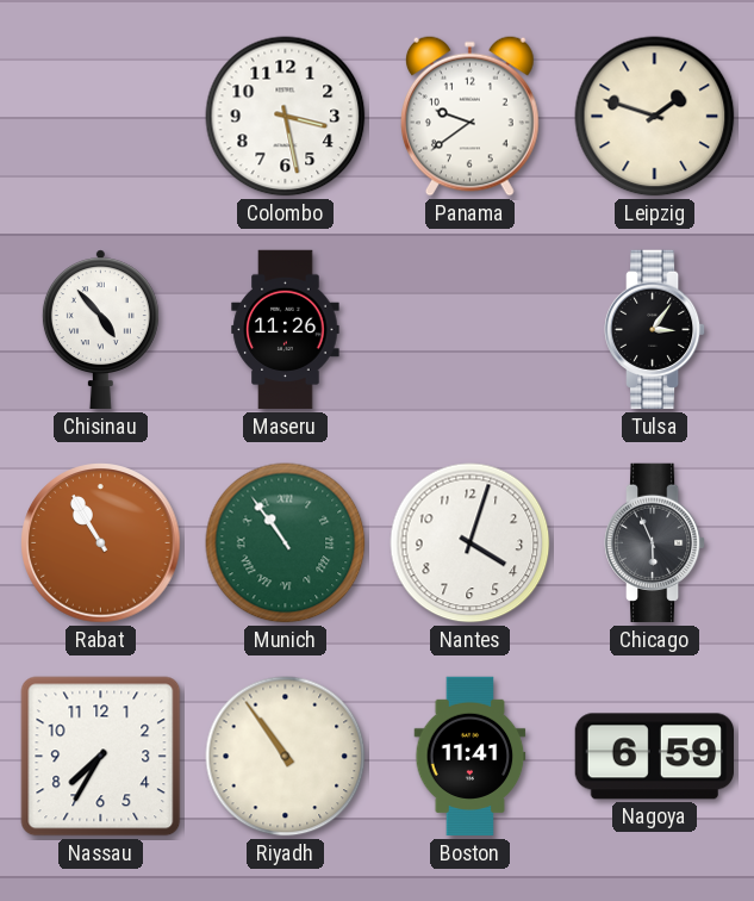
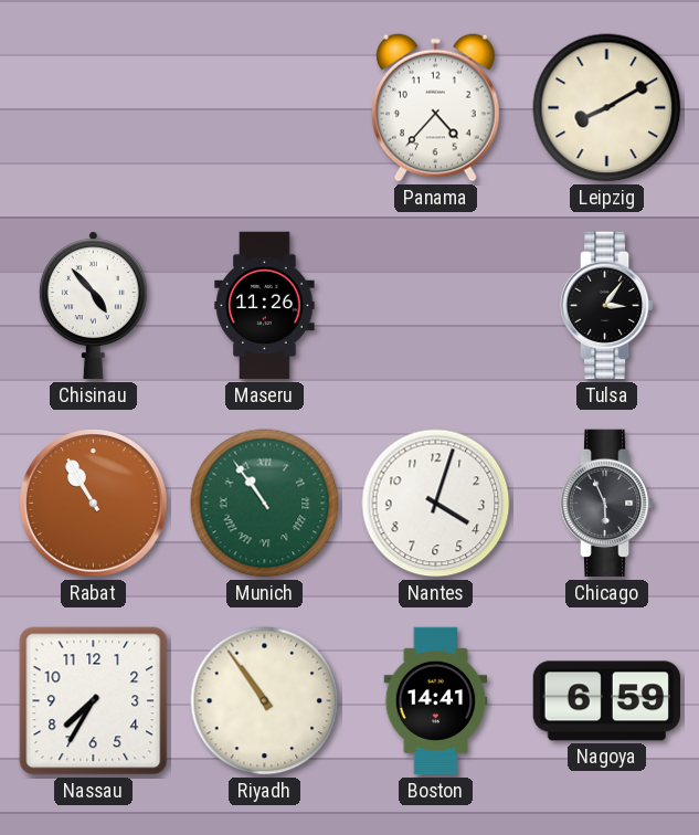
Colombo: 3:28 -> none
Panama: 9:39 -> 4:37
Leipzig: 1:48 -> 8:10
Boston: 11:41 -> 14:41
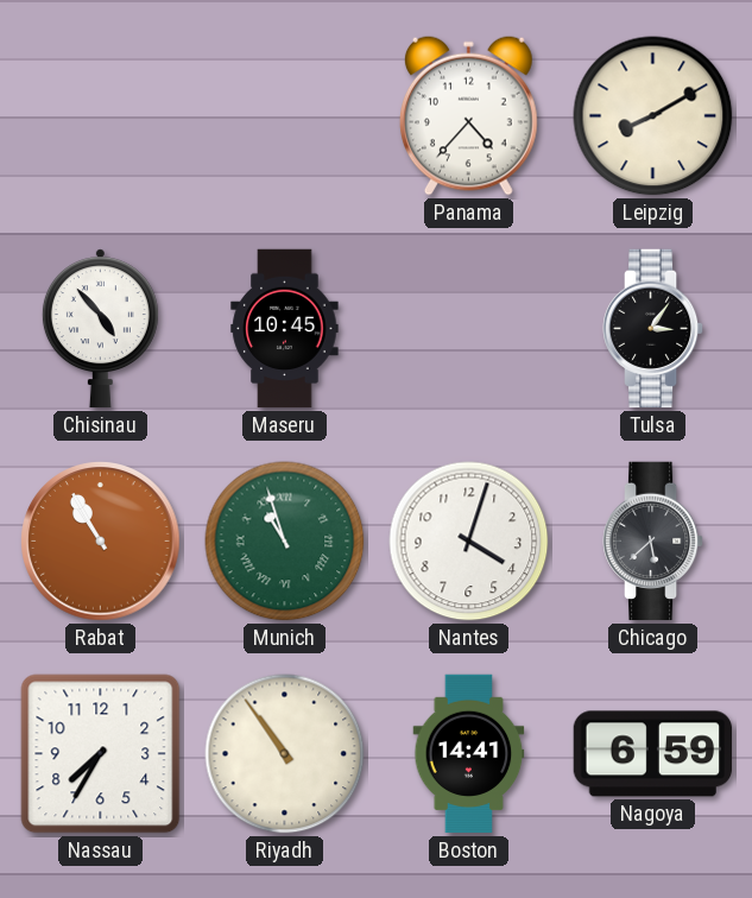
Maseru: 11:26 -> 10:45
Munich: 10:54 -> 10:57
Chicago: 5:56 -> 5:38
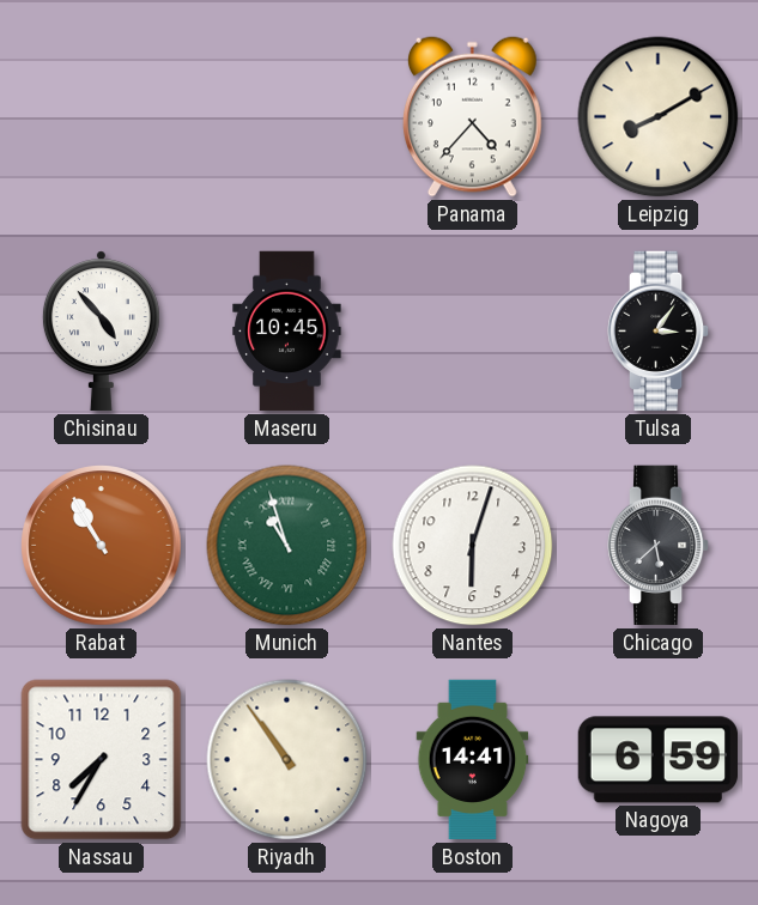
Nantes: 4:03 -> 6:03
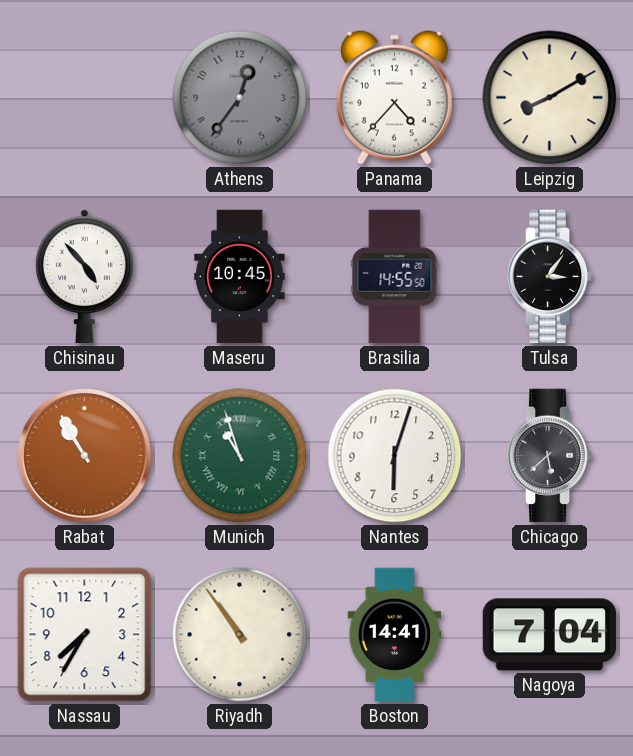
Athens: none -> 12:36
Brasilia: none -> 14:55
Nagoya: 6:59 -> 7:04
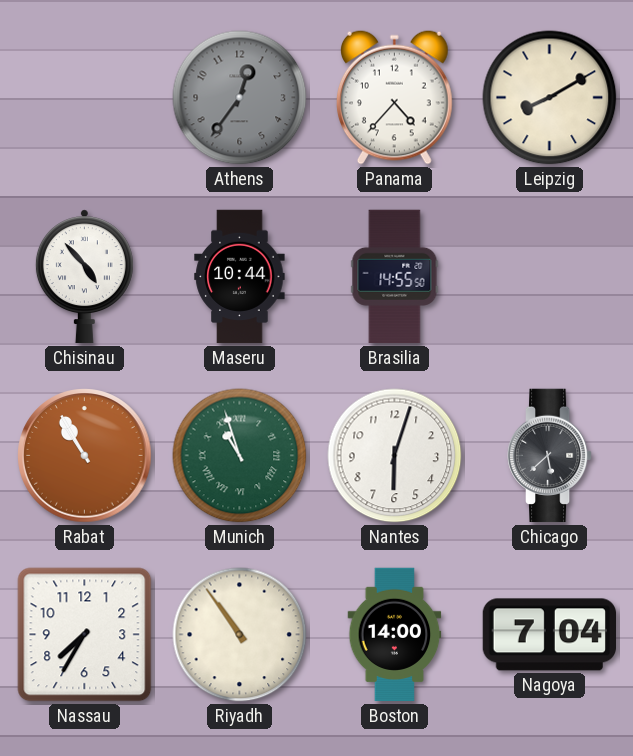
Maseru: 10:45 -> 10:44
Tulsa: 3:06 -> none
Boston: 14:41 -> 14:00
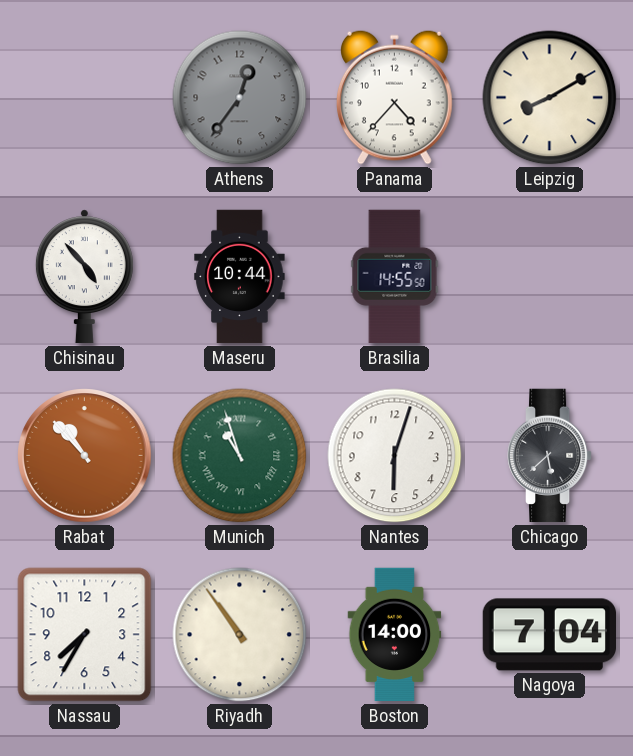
Rabat: 10:55 -> 10:53
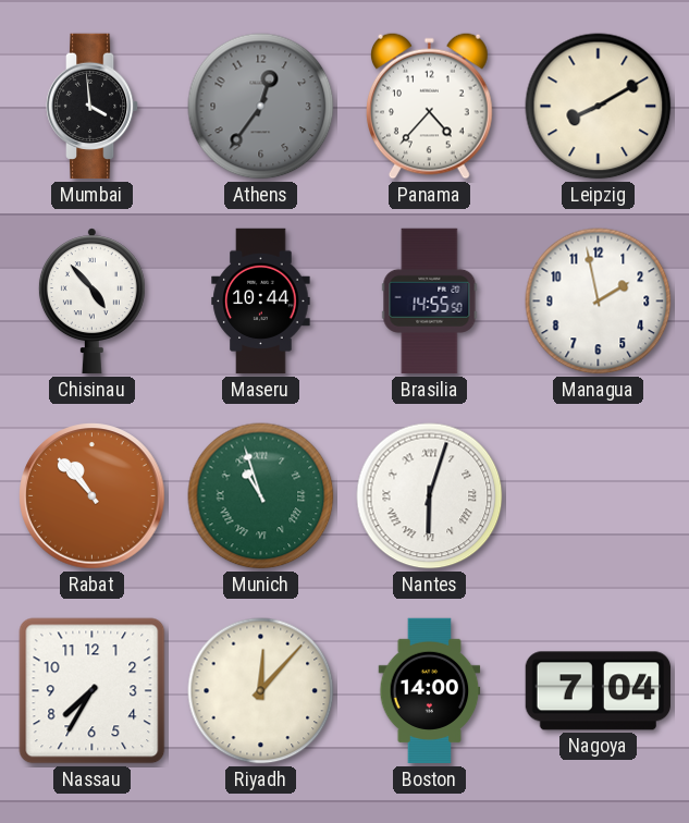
Mumbai: none -> 3:59
Managua: none -> 1:58
Nantes numerals: Arabic -> Roman
Chicago: 5:38 -> none
Riyadh: 10:54 -> 12:07
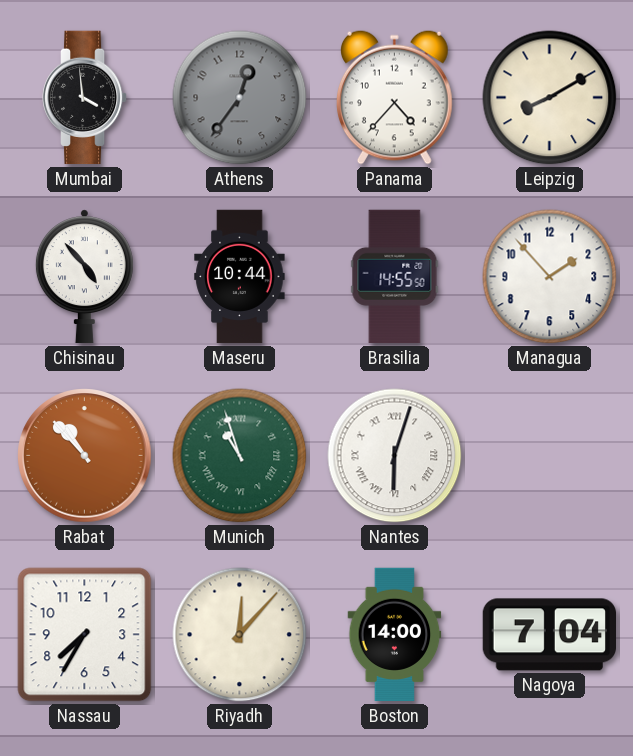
Managua: 1:58 -> 1:53
